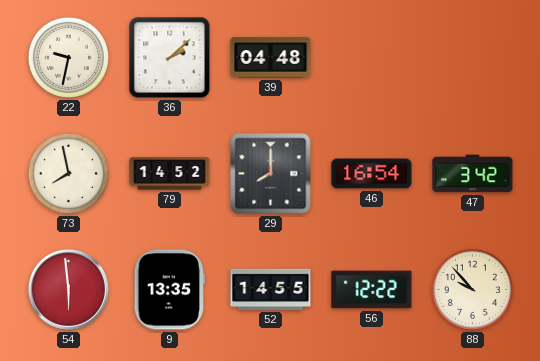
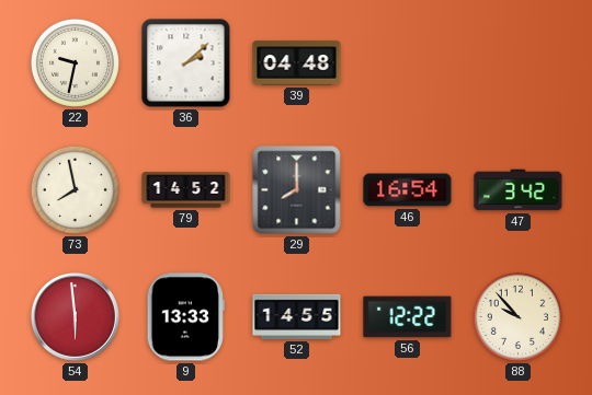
9: 13:35 -> 13:33
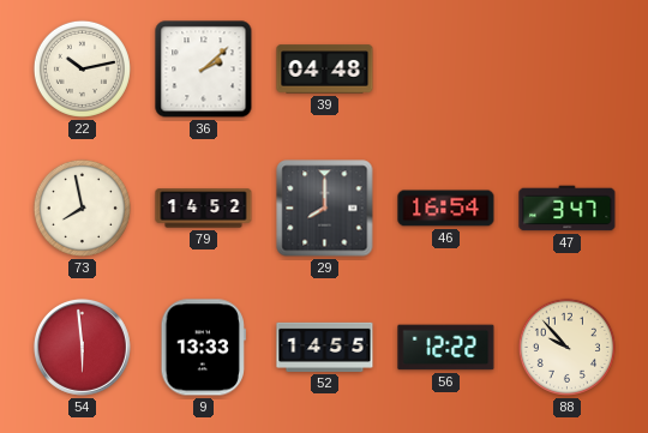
22: 9:32 -> 10:13
47: 3:42 -> 3:47
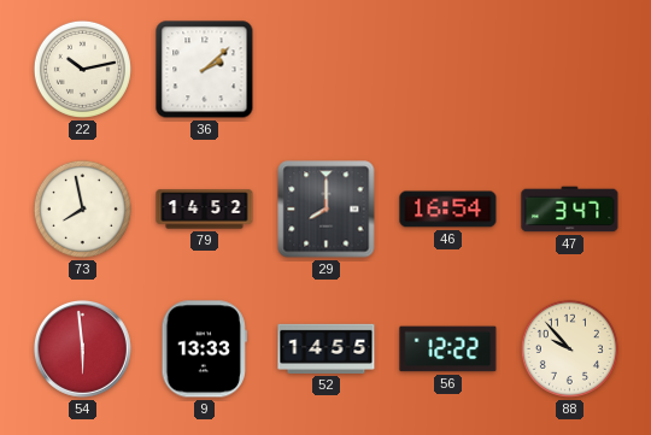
39: 04:48 -> none
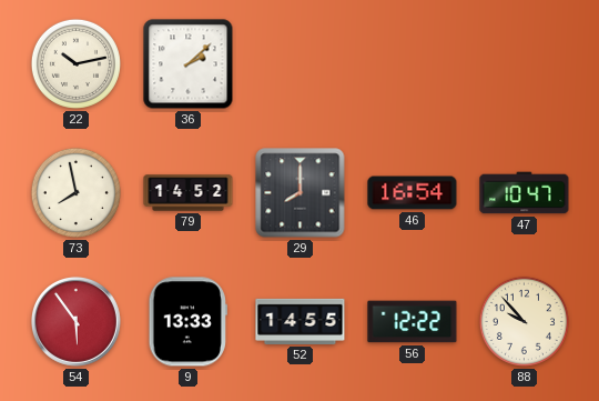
47: 3:47 -> 10:47
54: 5:59 -> 5:54
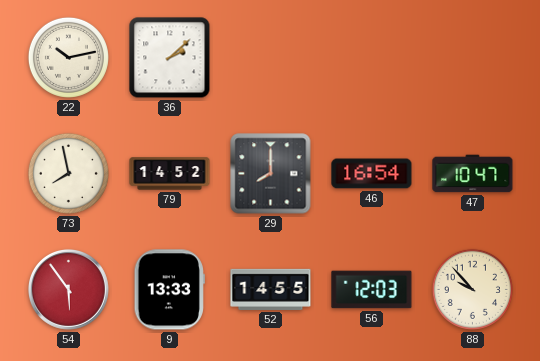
56: 12:22 -> 12:03
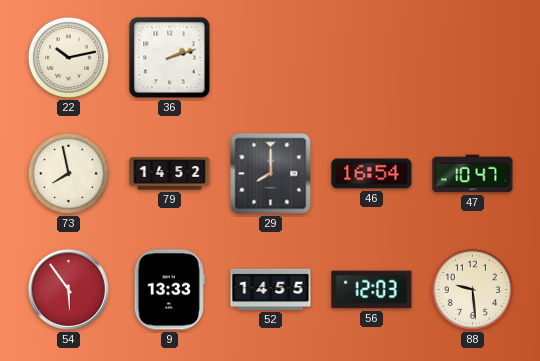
36: 2:08 -> 2:12
88: 9:53 -> 9:29
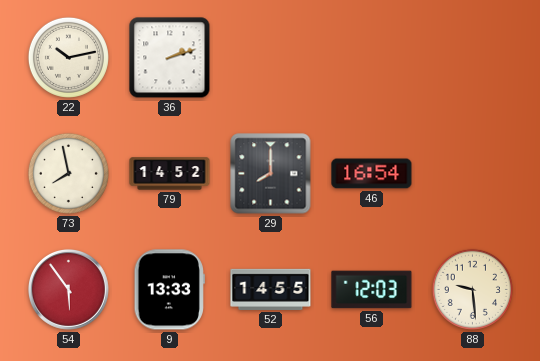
47: 10:47 -> none
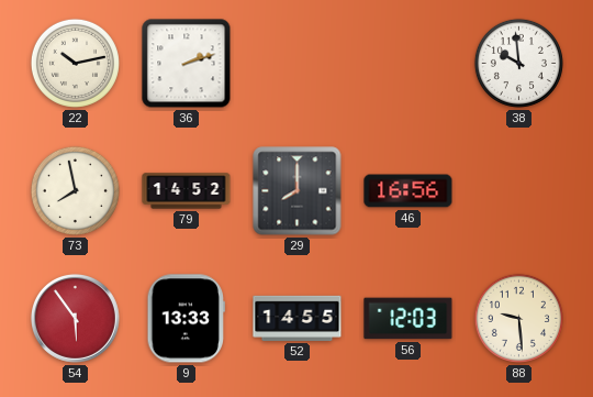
38: none -> 9:59
46: 16:54 -> 16:56
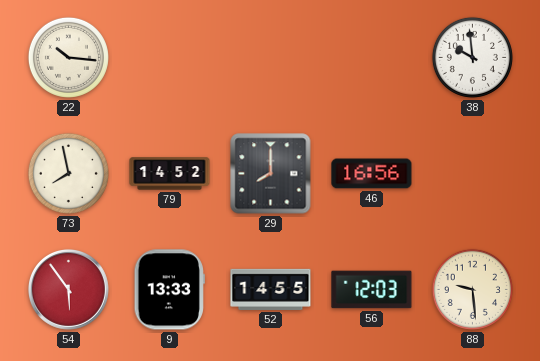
22: 10:13 -> 10:16
36: 2:12 -> none
